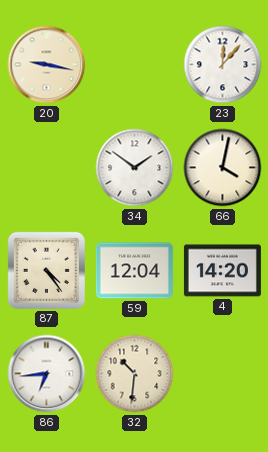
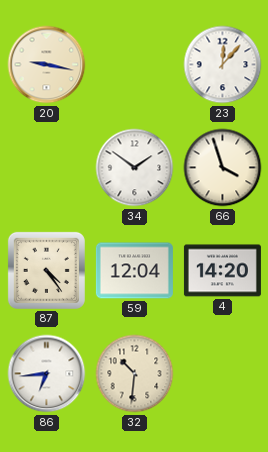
66: 4:02 -> 3:57
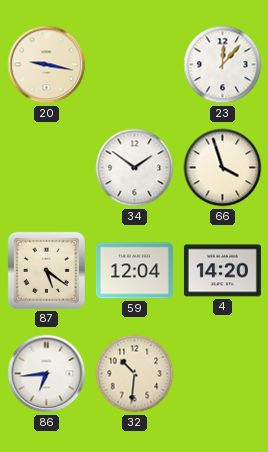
87: 4:24 -> 5:21
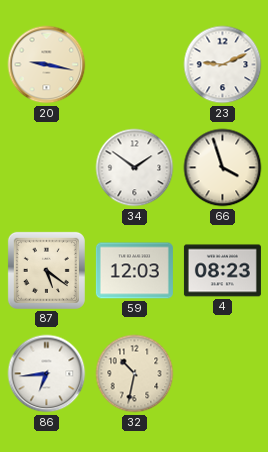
23: 12:07 -> 9:11
59: 12:04 -> 12:03
4: 14:20 -> 08:23
32: 10:31 -> 10:32
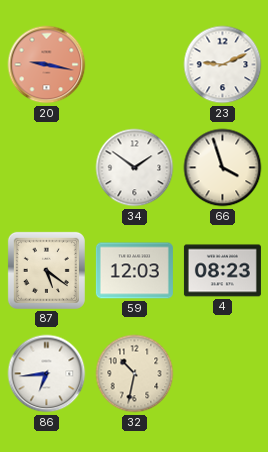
20 dial: cream -> salmon
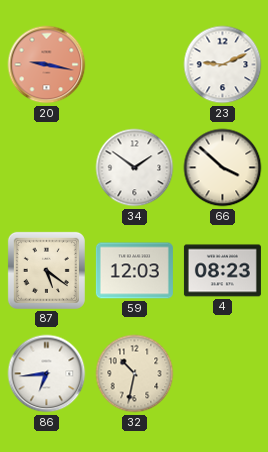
66: 3:57 -> 3:52
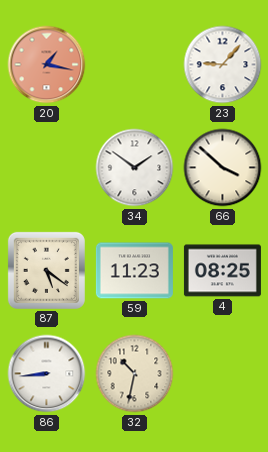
20: 9:17 -> 1:17
23: 9:11 -> 9:07
59: 12:03 -> 11:23
4: 08:23 -> 08:25
86: 6:44 -> 8:44
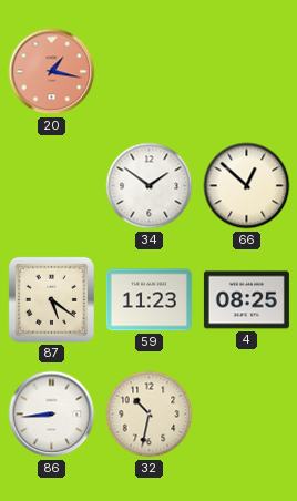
23: 9:07 -> none
66: 3:52 -> 12:52
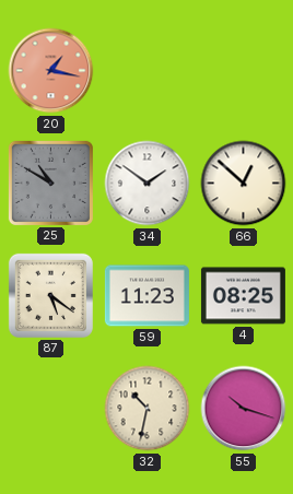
25: none -> 10:50
86: 8:44 -> none
55: none -> 10:18
